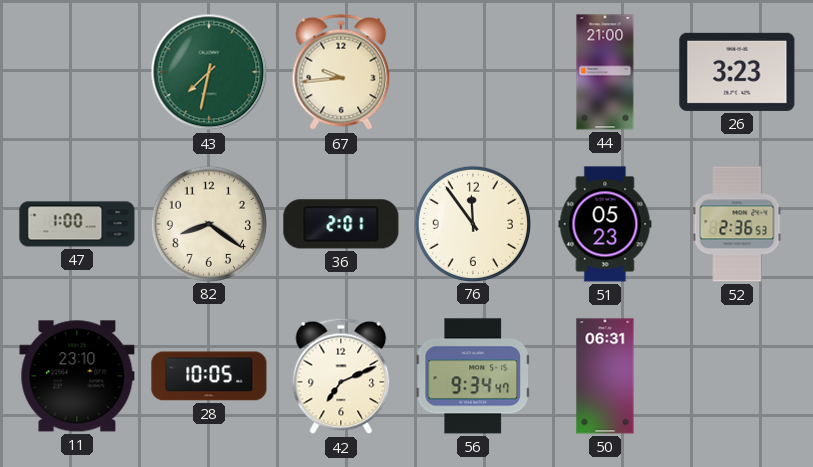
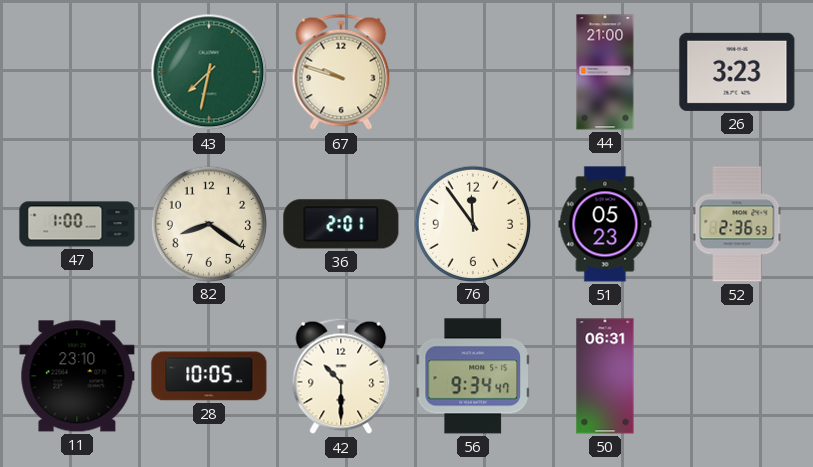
67: 9:44 -> 9:48
42: 7:11 -> 10:30
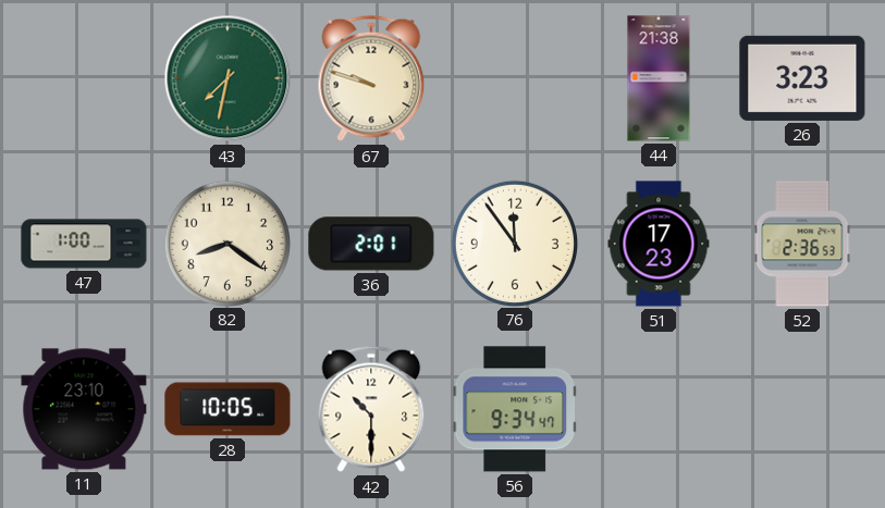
44: 21:00 -> 21:38
51: 05:23 -> 17:23
50: 06:31 -> none
